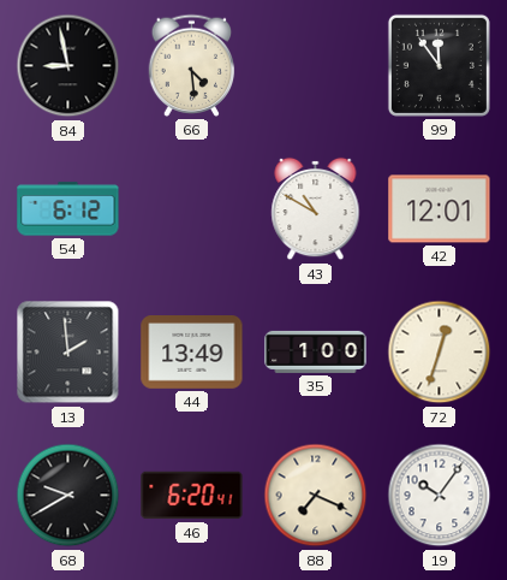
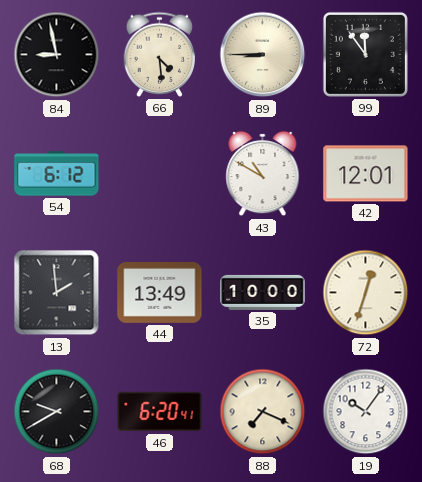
89: none -> 8:45
35: 1:00 -> 10:00
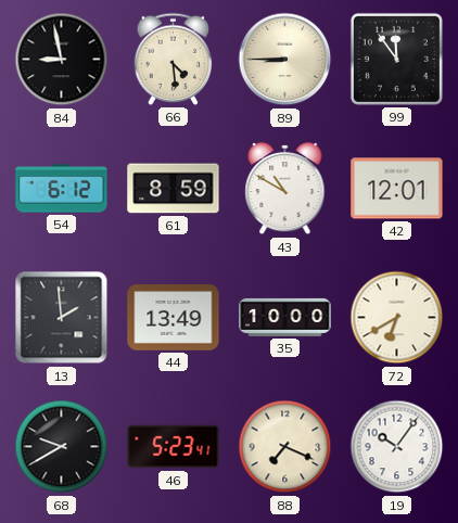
61: none -> 8:59
72: 12:33 -> 6:40
46: 6:20 -> 5:23
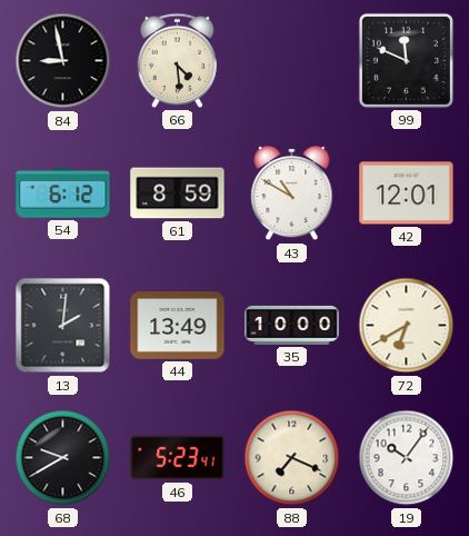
89: 8:45 -> none
99: 11:54 -> 11:49
13: 1:59 -> 2:01
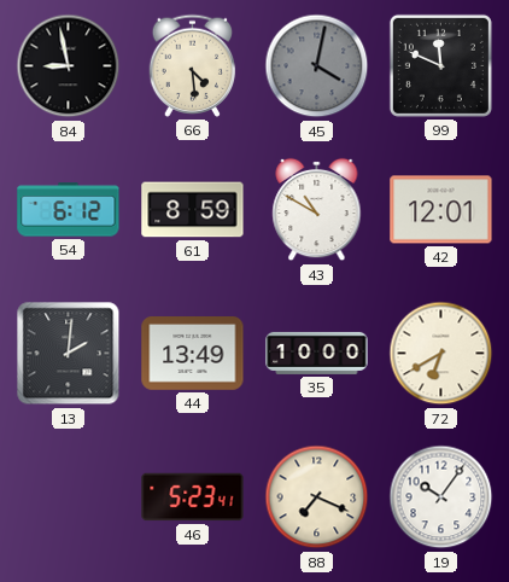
45: none -> 4:02
68: 9:40 -> none
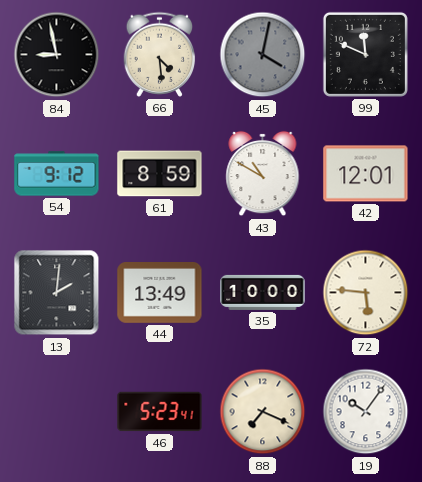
54: 6:12 -> 9:12
72: 6:40 -> 5:46
